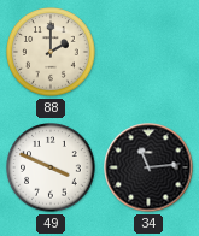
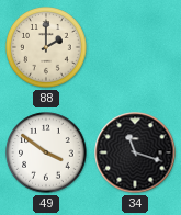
49: 3:49 -> 3:51
34: 11:14 -> 11:18
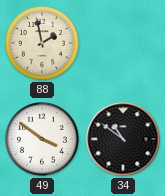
88: 2:00 -> 1:58
34: 11:18 -> 10:51
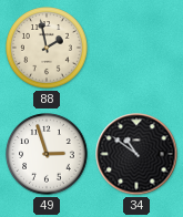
49: 3:51 -> 2:57
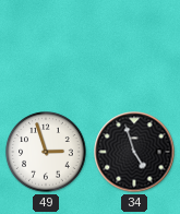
88: 1:58 -> none
34: 10:51 -> 4:57
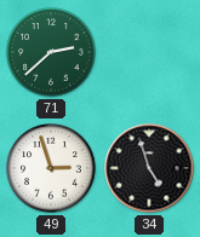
71: none -> 2:38
